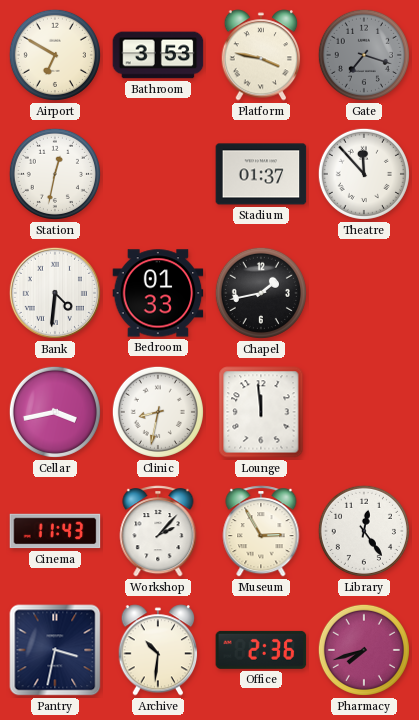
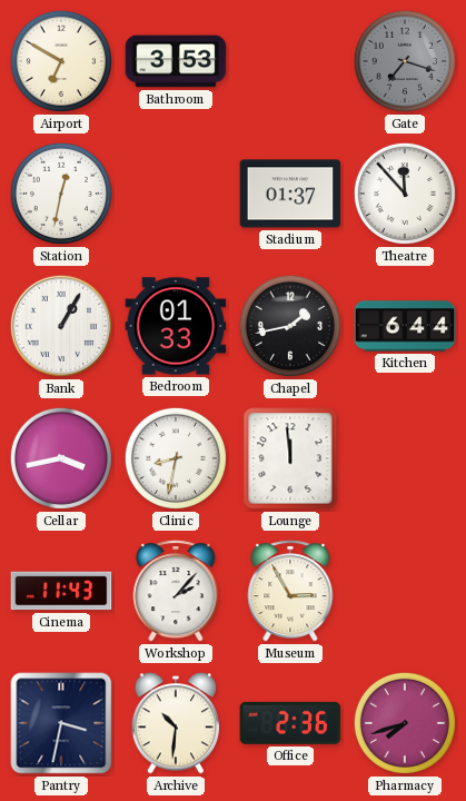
Platform: 3:47 -> none
Bank: 4:31 -> 1:05
Kitchen: none -> 6:44
Library: 12:24 -> none
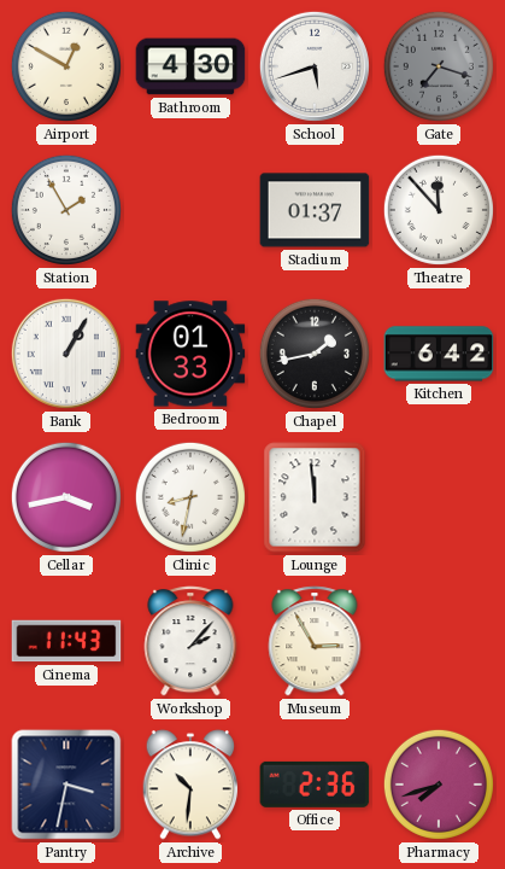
Airport: 6:50 -> 12:50
Bathroom: 3:53 -> 4:30
School: none -> 5:42
Station: 12:32 -> 1:55
Kitchen: 6:44 -> 6:42
